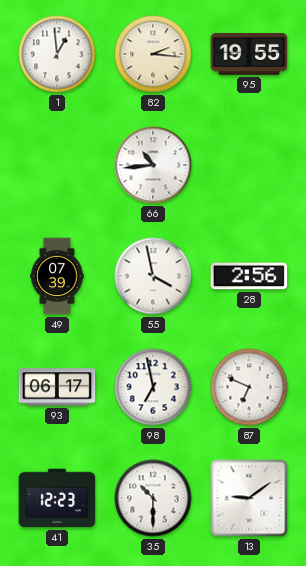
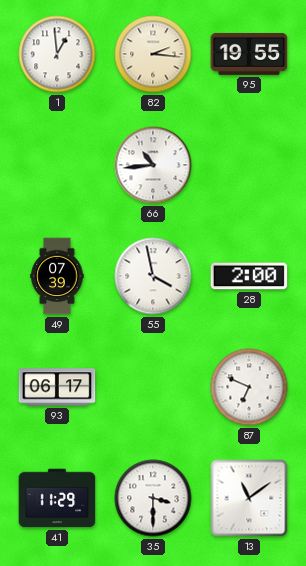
28: 2:56 -> 2:00
98: 6:58 -> none
41: 12:23 -> 11:29
35: 10:30 -> 3:30
13: 9:09 -> 11:09
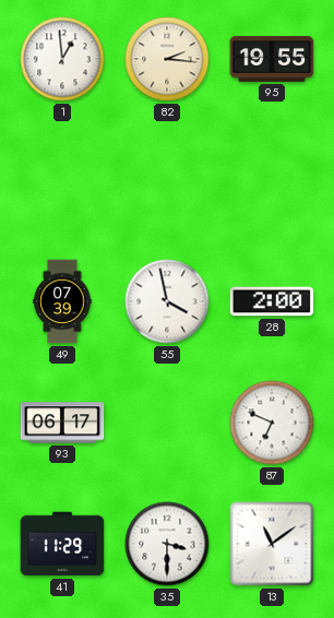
66: 10:44 -> none
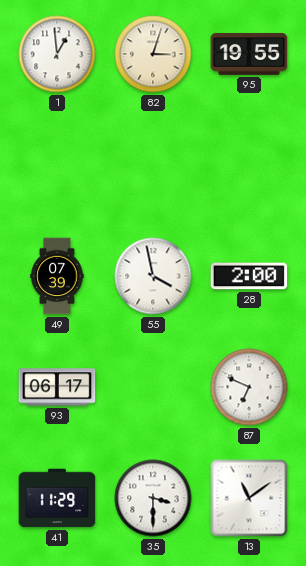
82: 2:16 -> 3:03
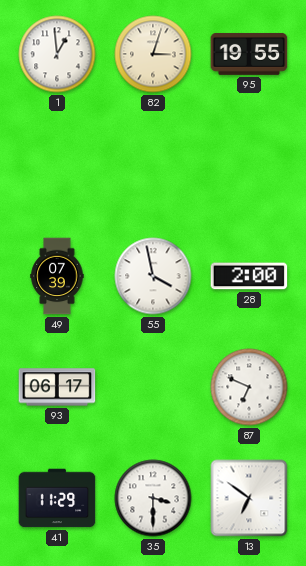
13: 11:09 -> 6:51
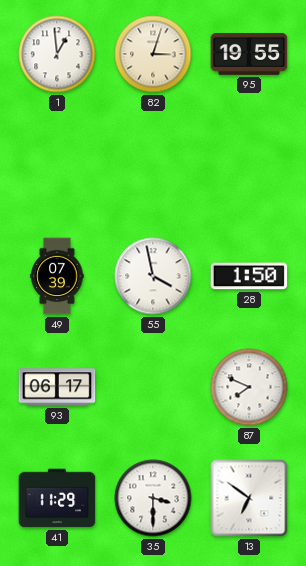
28: 2:00 -> 1:50
87: 6:49 -> 7:49
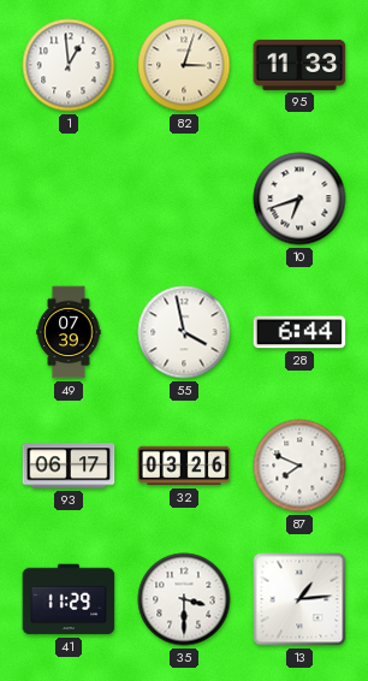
95: 19:55 -> 11:33
10: none -> 6:42
28: 1:50 -> 6:44
32: none -> 03:26
13: 6:51 -> 1:14
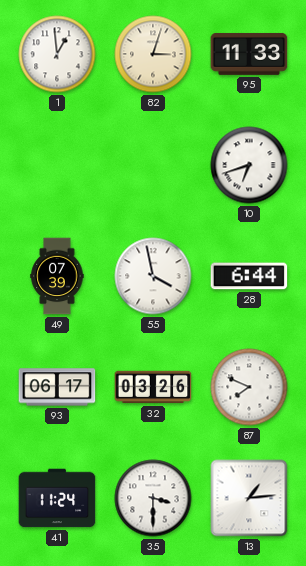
41: 11:29 -> 11:24
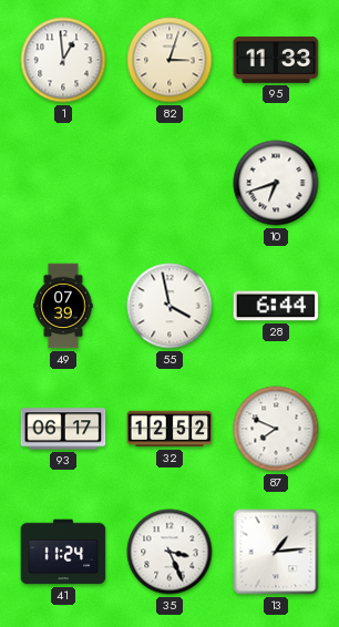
32: 03:26 -> 12:52
35: 3:30 -> 3:26
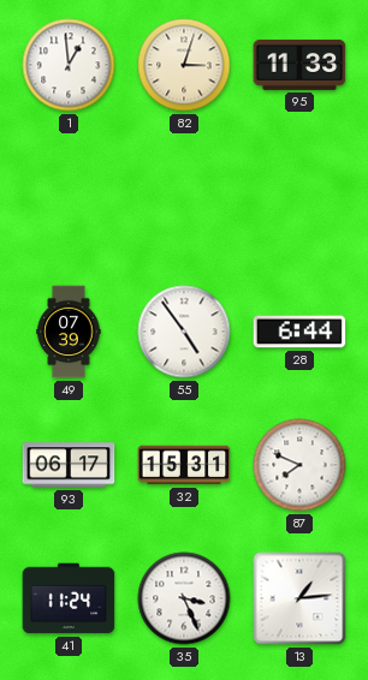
10: 6:42 -> none
55: 3:58 -> 4:54
32: 12:52 -> 15:31
